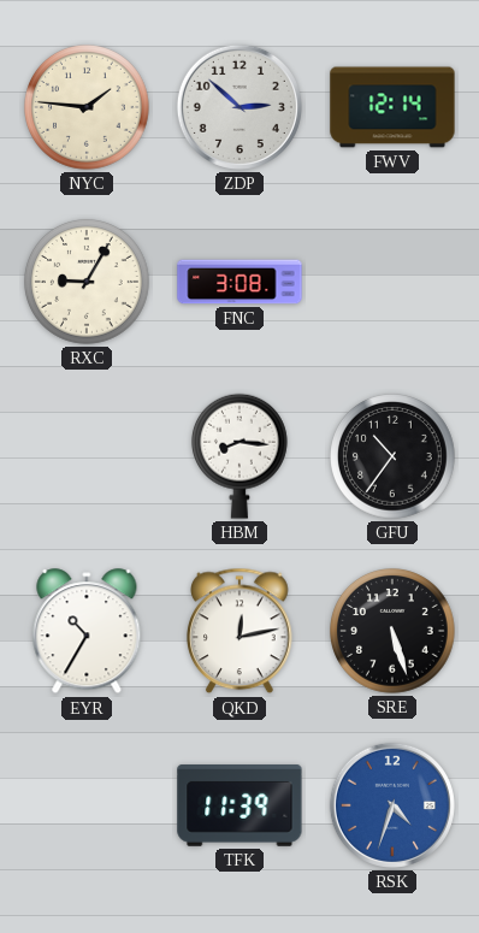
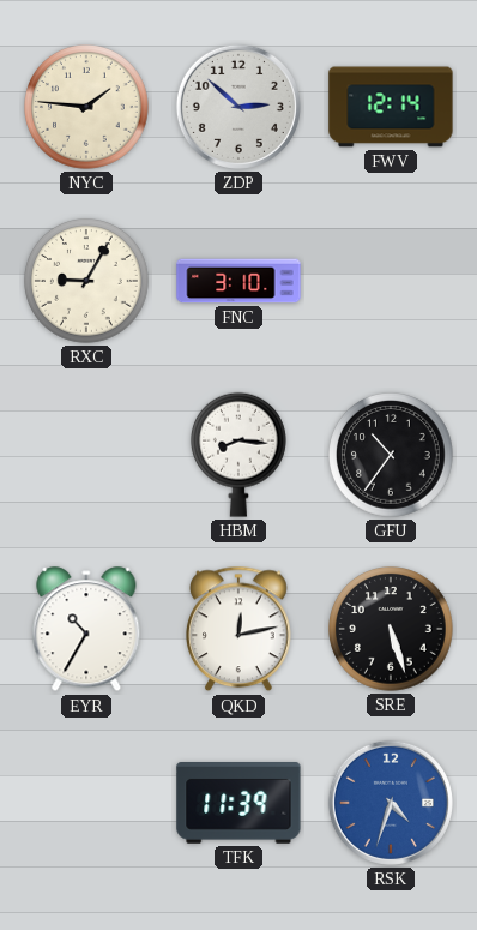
FNC: 3:08 -> 3:10
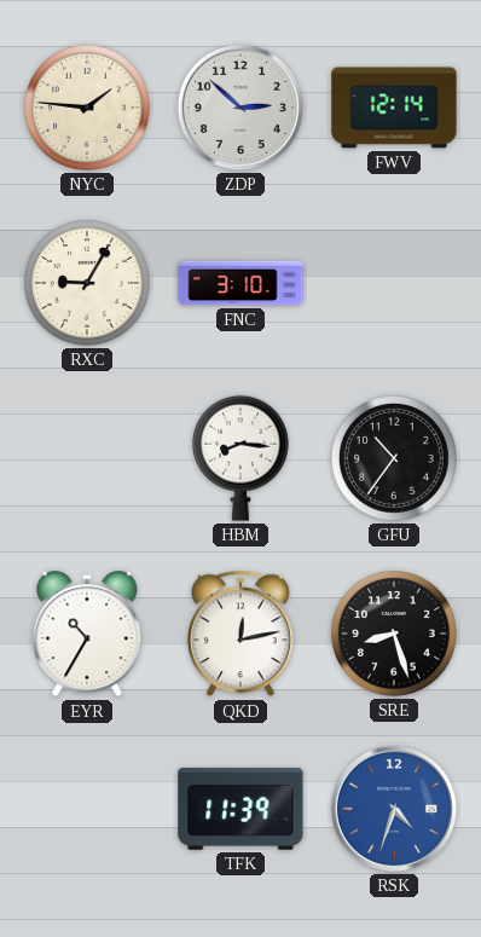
SRE: 5:27 -> 8:27
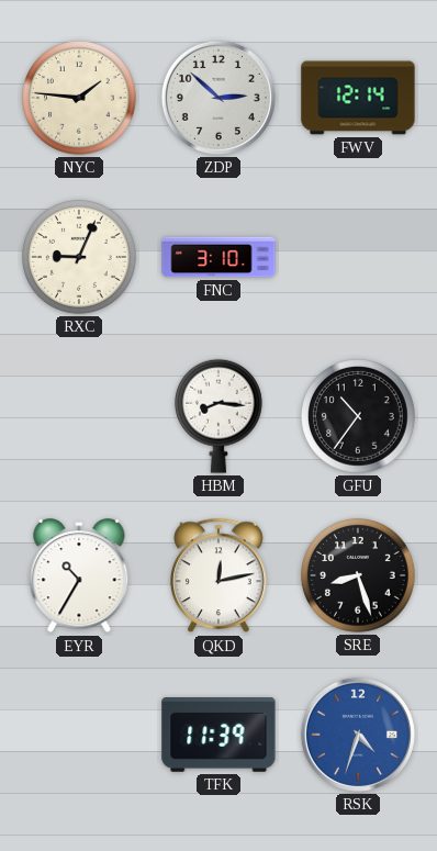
RXC: 9:05 -> 9:04
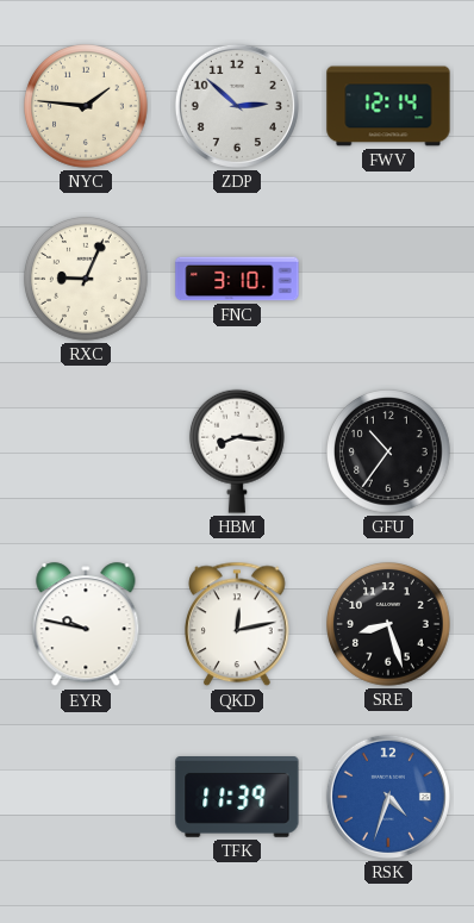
EYR: 10:35 -> 9:47
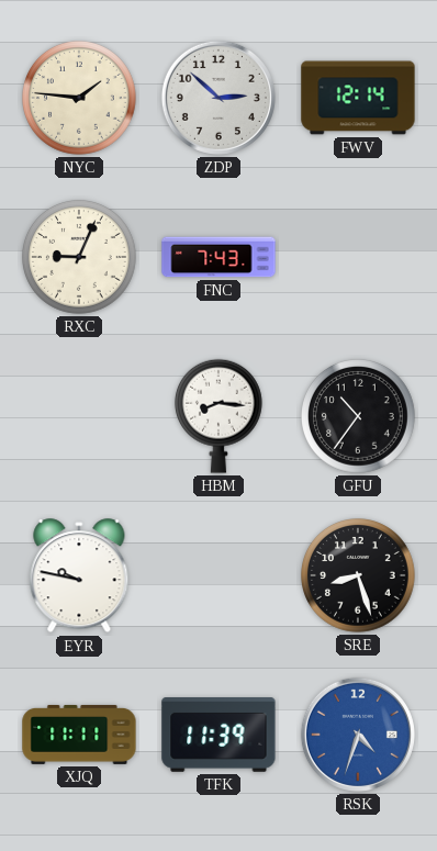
FNC: 3:10 -> 7:43
QKD: 12:13 -> none
XJQ: none -> 11:11
